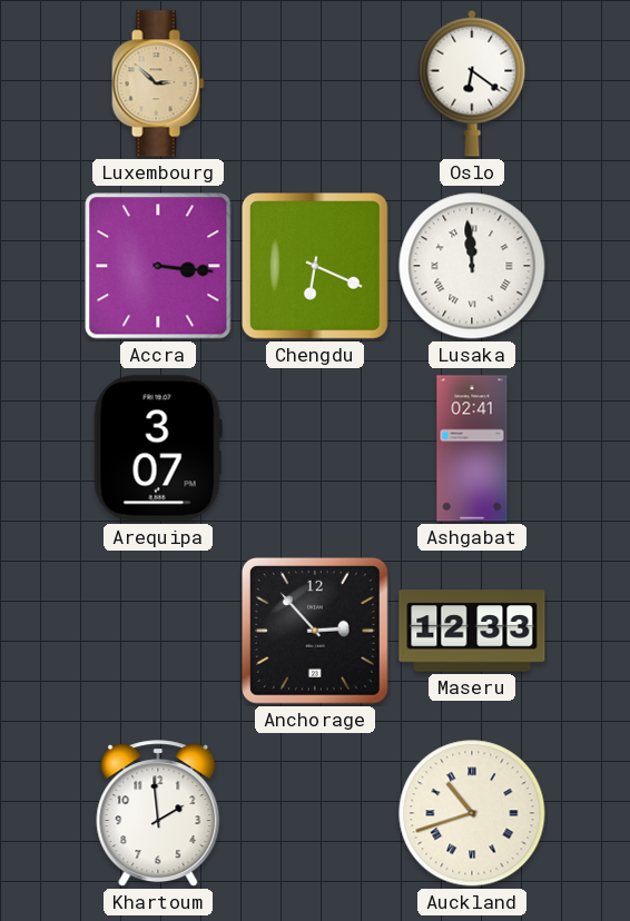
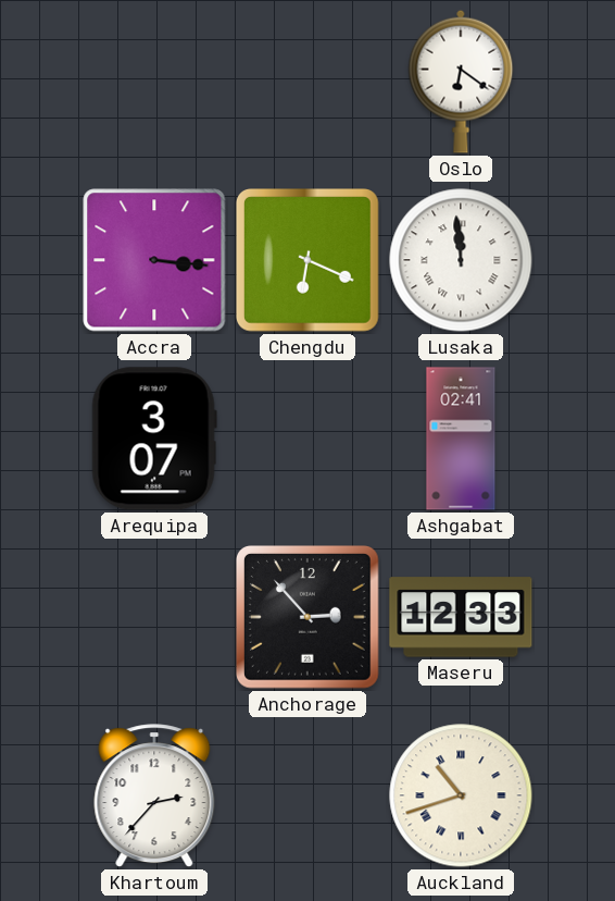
Luxembourg: 2:52 -> none
Khartoum: 1:59 -> 2:37
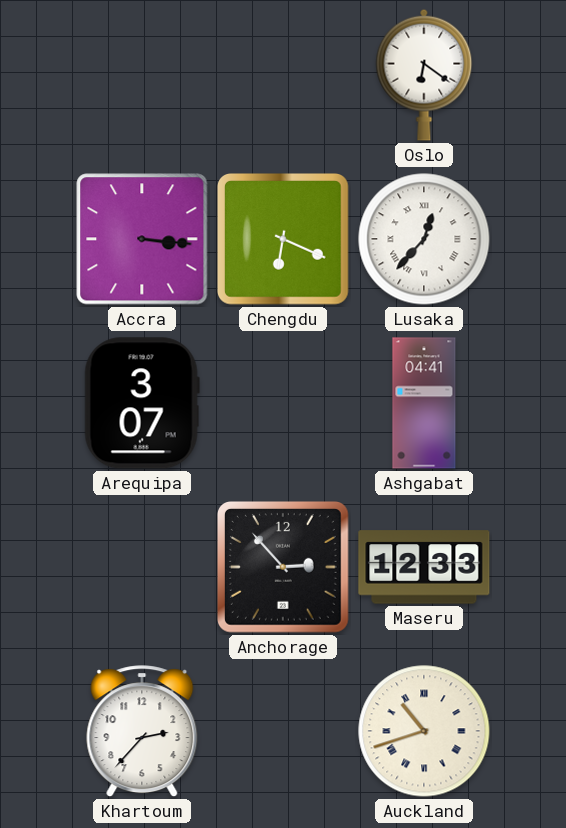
Lusaka: 11:59 -> 12:37
Ashgabat: 02:41 -> 04:41
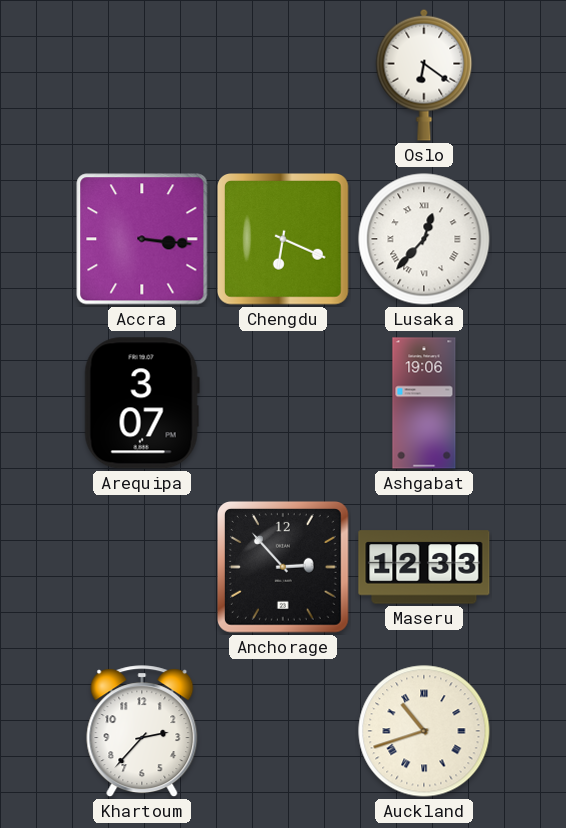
Ashgabat: 04:41 -> 19:06
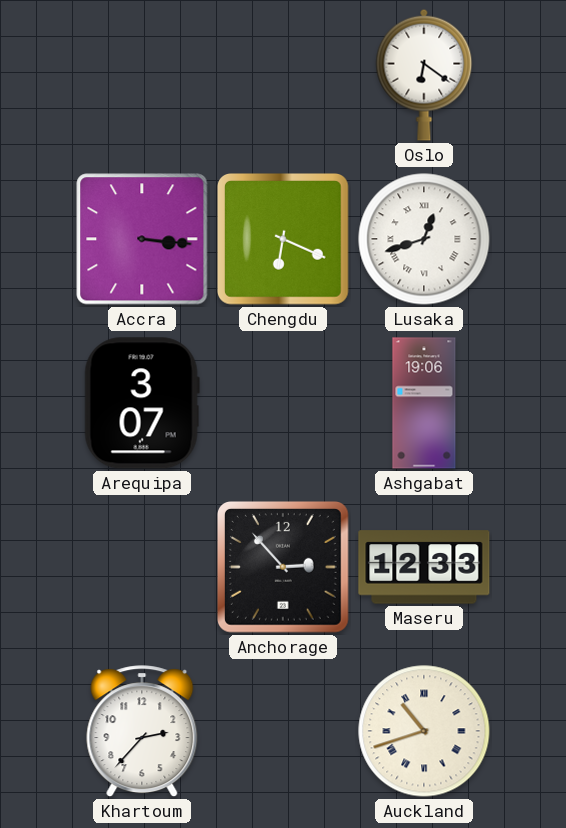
Lusaka: 12:37 -> 12:42
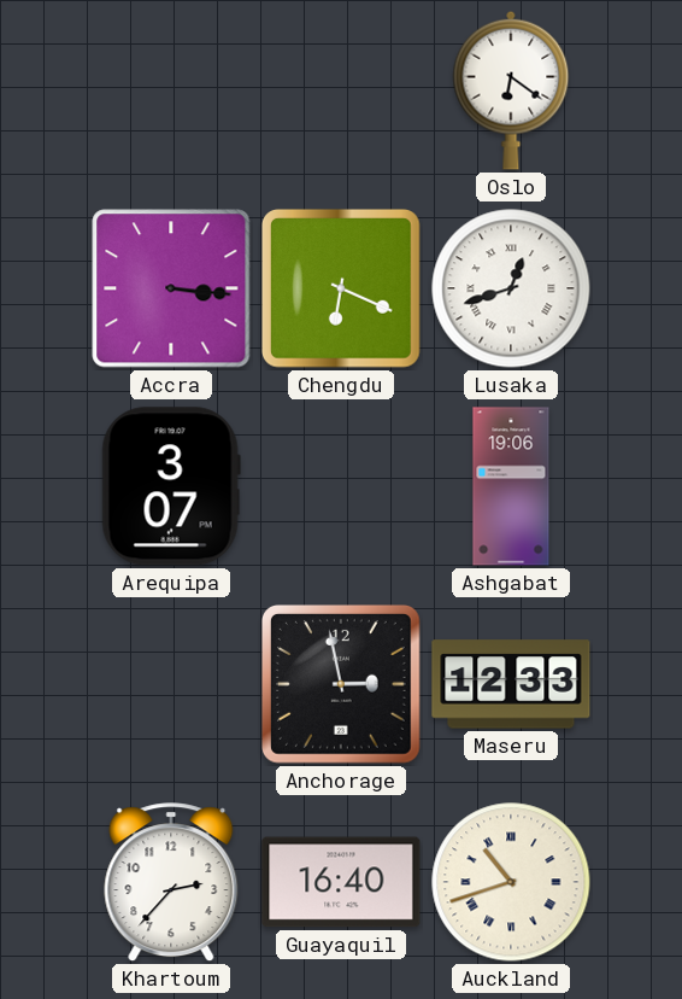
Anchorage: 2:53 -> 2:58
Guayaquil: none -> 16:40
